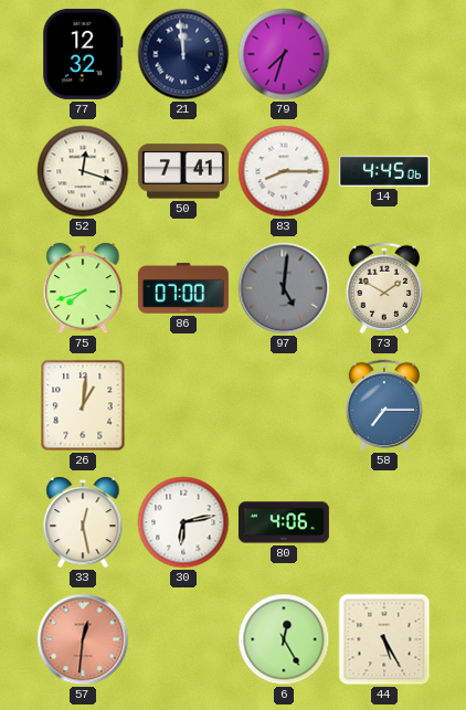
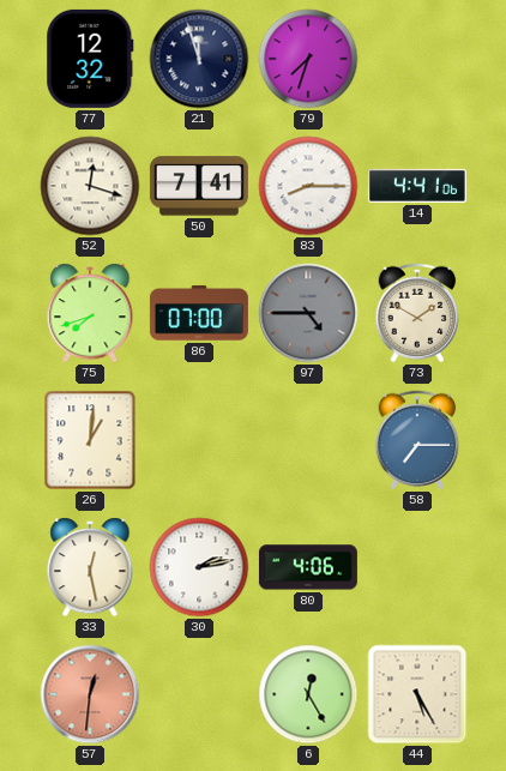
21: 11:59 -> 11:57
14: 4:45 -> 4:41
97: 5:01 -> 4:45
30: 6:13 -> 2:13
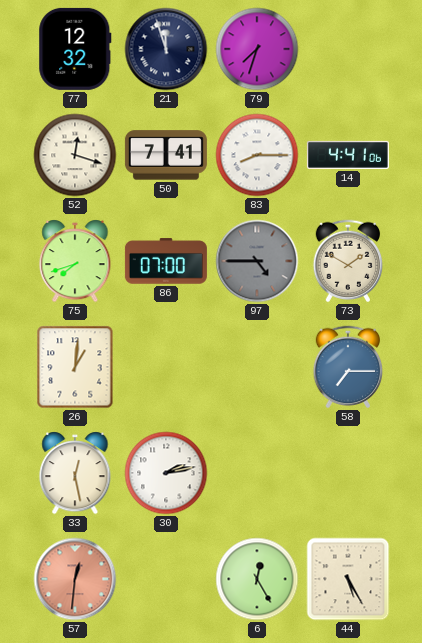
80: 4:06 -> none
